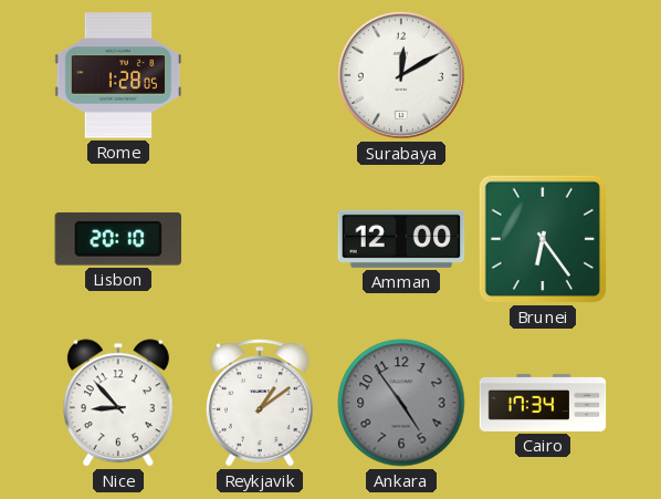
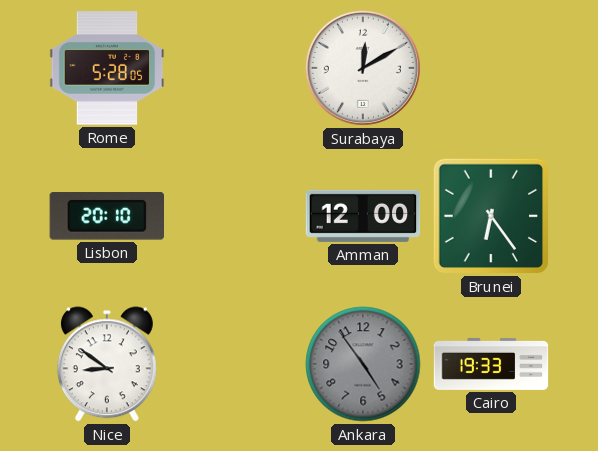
Rome: 1:28 -> 5:28
Nice: 8:53 -> 8:51
Reykjavik: 1:09 -> none
Cairo: 17:34 -> 19:33
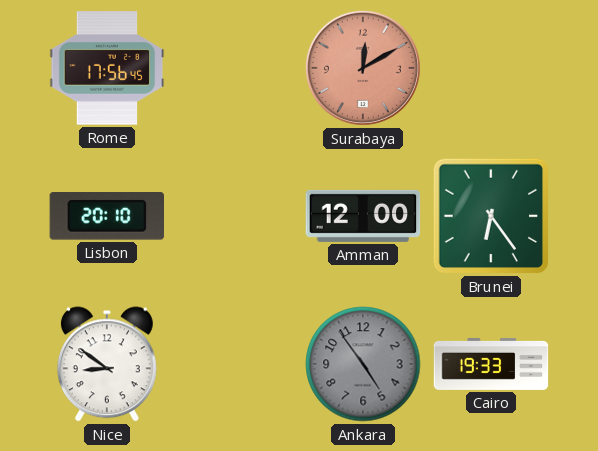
Rome: 5:28 -> 17:56
Surabaya dial: white -> salmon
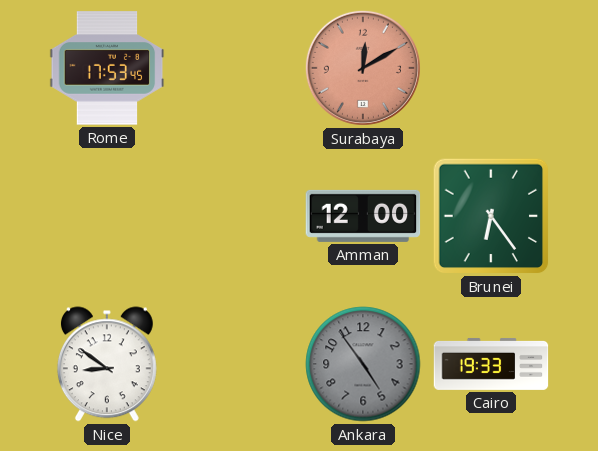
Rome: 17:56 -> 17:53
Lisbon: 20:10 -> none
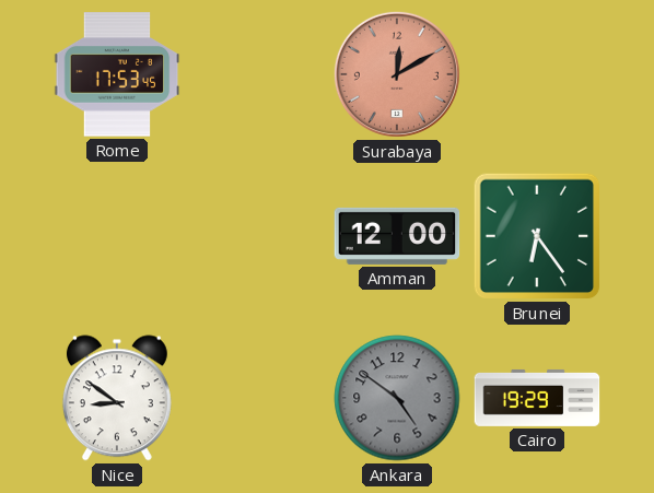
Ankara: 4:54 -> 4:51
Cairo: 19:33 -> 19:29
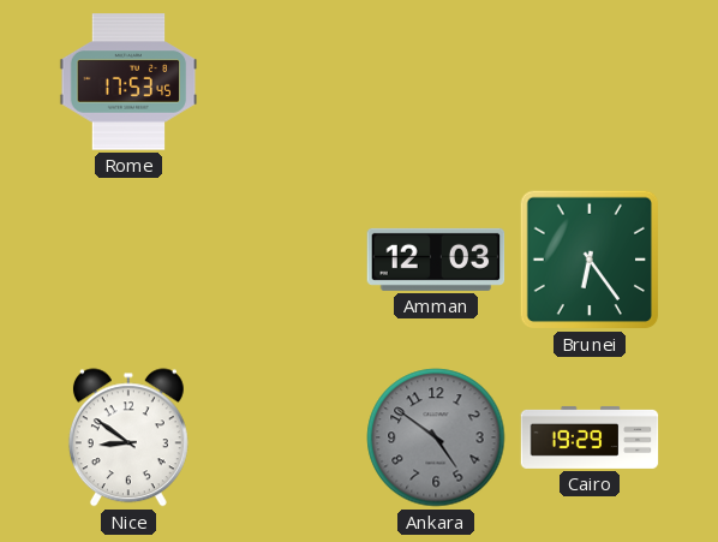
Surabaya: 12:10 -> none
Amman: 12:00 -> 12:03
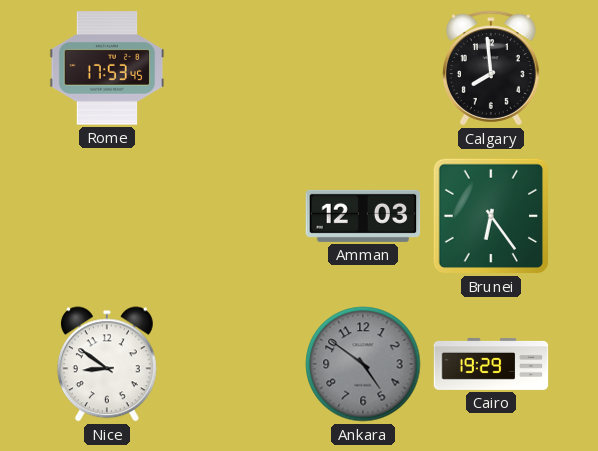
Calgary: none -> 7:59
